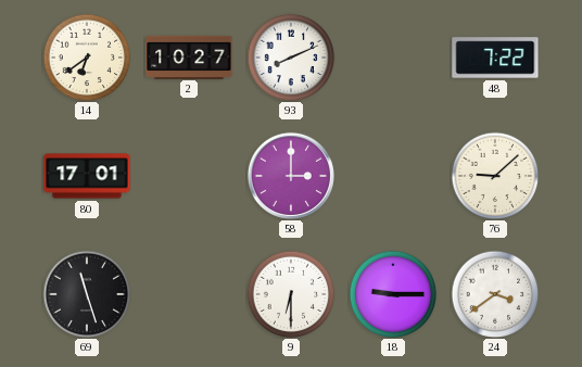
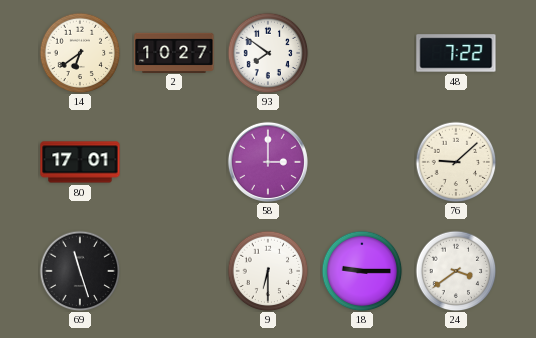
93: 8:11 -> 7:51
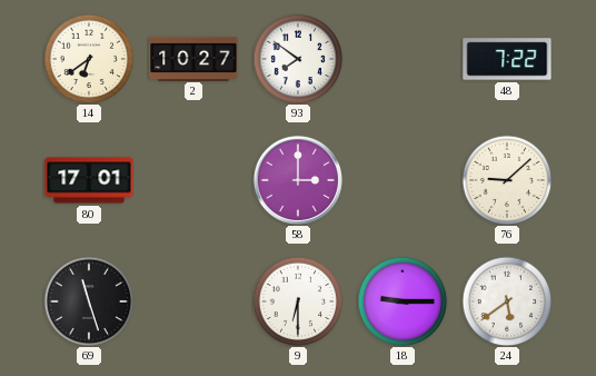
24: 3:39 -> 5:39
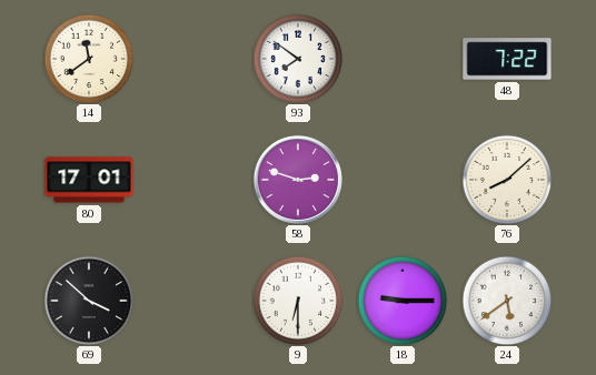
14: 6:39 -> 11:39
2: 10:27 -> none
58: 3:00 -> 2:48
76: 9:08 -> 8:08
69: 11:27 -> 3:52
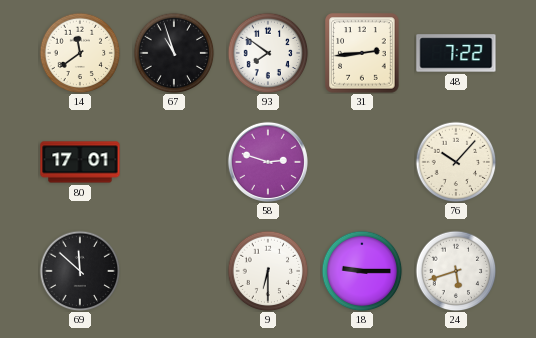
67: none -> 10:57
31: none -> 2:44
76: 8:08 -> 10:07
69: 3:52 -> 11:52
24: 5:39 -> 5:42
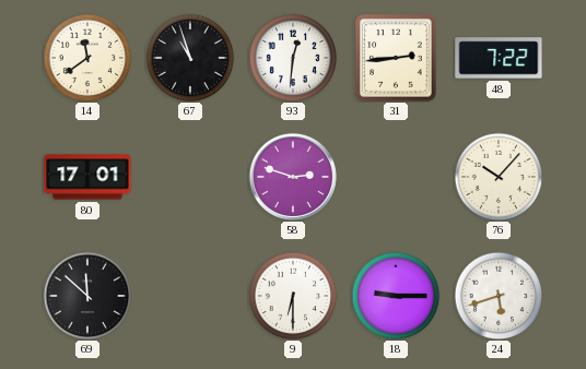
93: 7:51 -> 12:31
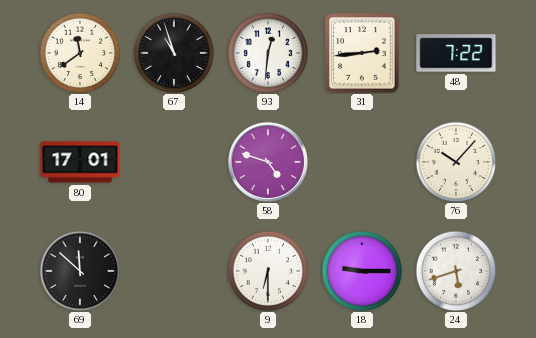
58: 2:48 -> 4:48
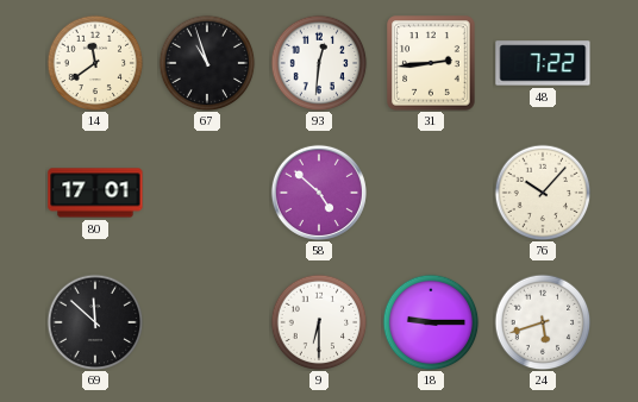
58: 4:48 -> 4:52
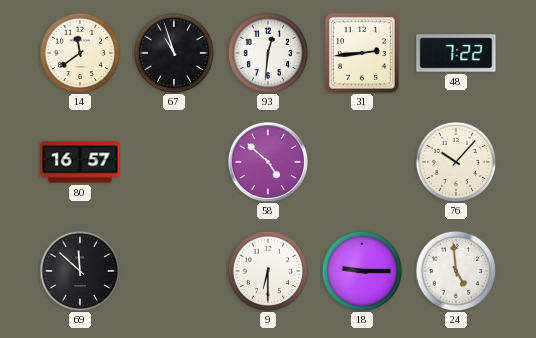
80: 17:01 -> 16:57
24: 5:42 -> 4:59
